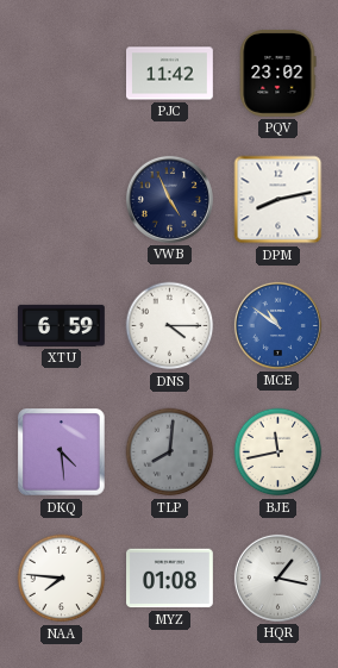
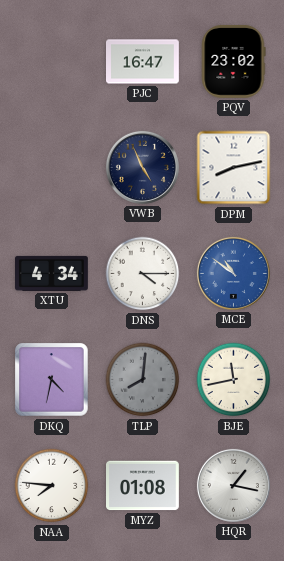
PJC: 11:42 -> 16:47
XTU: 6:59 -> 4:34
DKQ: 4:29 -> 4:32
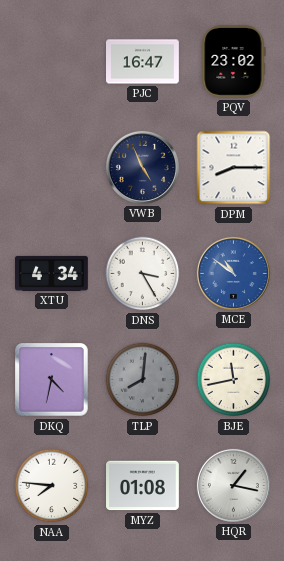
DPM: 8:13 -> 8:15
DNS: 4:15 -> 3:25
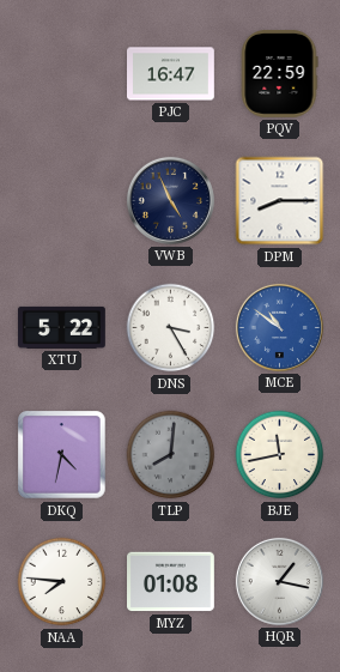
PQV: 23:02 -> 22:59
XTU: 4:34 -> 5:22
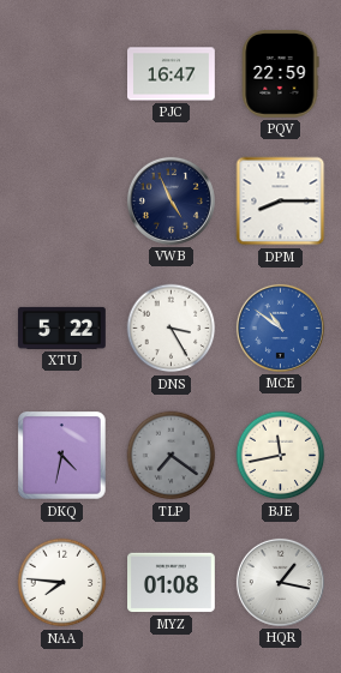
TLP: 8:01 -> 7:21
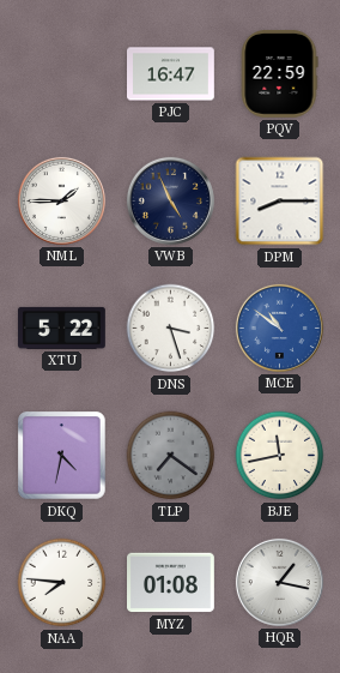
NML: none -> 1:45
DNS: 3:25 -> 3:27
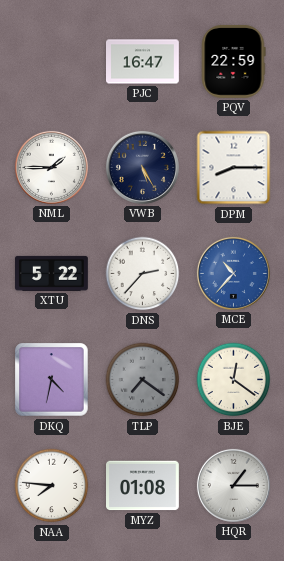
VWB: 4:56 -> 5:25
DNS: 3:27 -> 2:37
MCE: 10:51 -> 10:37
BJE: 11:43 -> 12:21
HQR: 1:17 -> 1:15
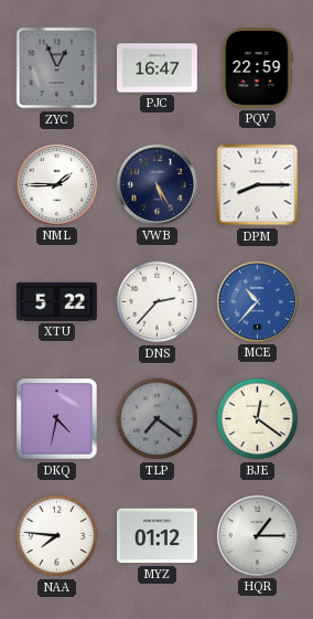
ZYC: none -> 12:56
MYZ: 01:08 -> 01:12
